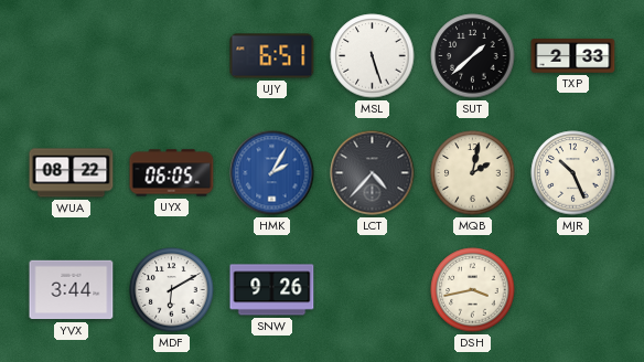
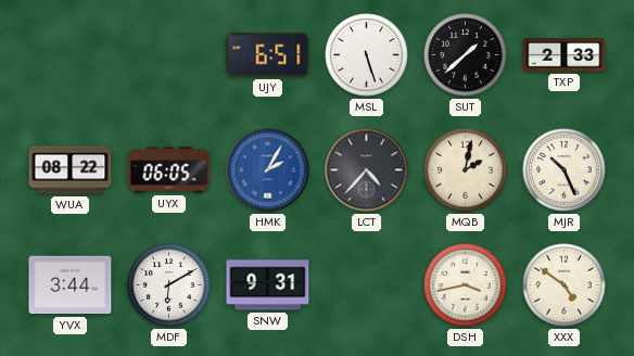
SNW: 9:26 -> 9:31
XXX: none -> 4:51
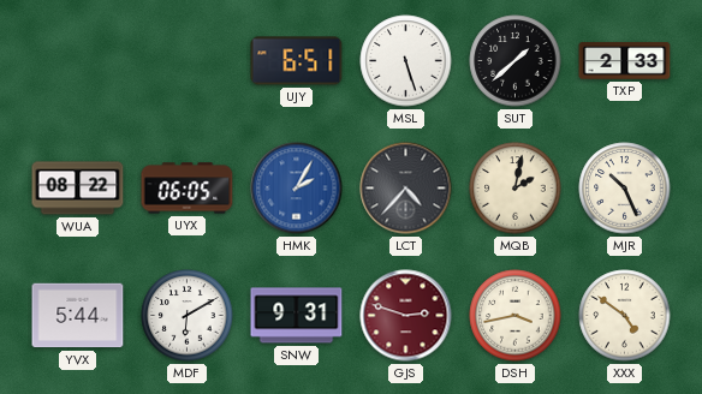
YVX: 3:44 -> 5:44
GJS: none -> 2:48
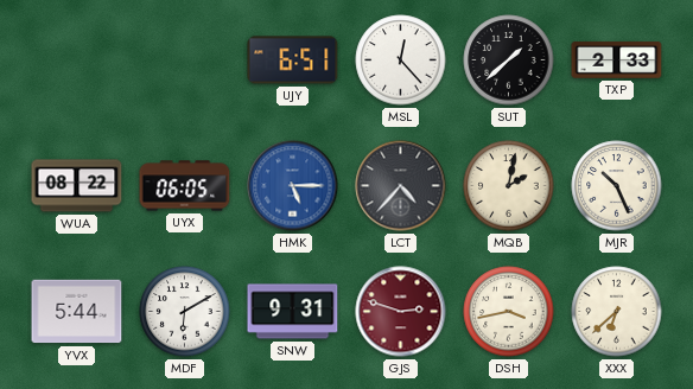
MSL: 5:27 -> 12:23
HMK: 2:05 -> 5:15
XXX: 4:51 -> 6:38
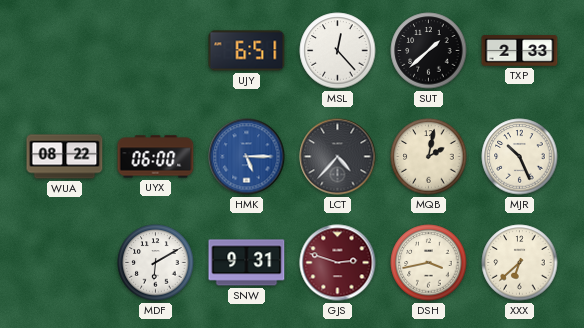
UYX: 06:05 -> 06:00
YVX: 5:44 -> none
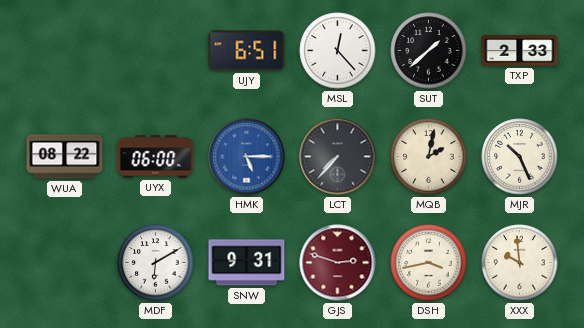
LCT: 4:37 -> 7:37
XXX: 6:38 -> 9:59
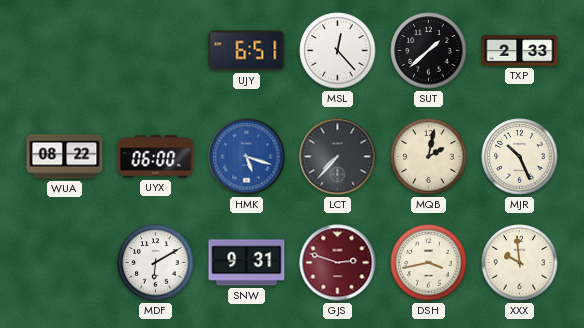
HMK: 5:15 -> 5:18
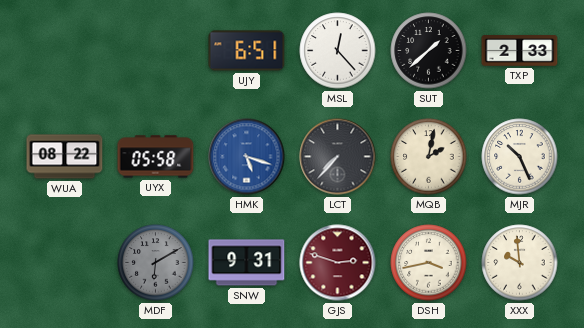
UYX: 06:00 -> 05:58
MDF dial: white -> grey
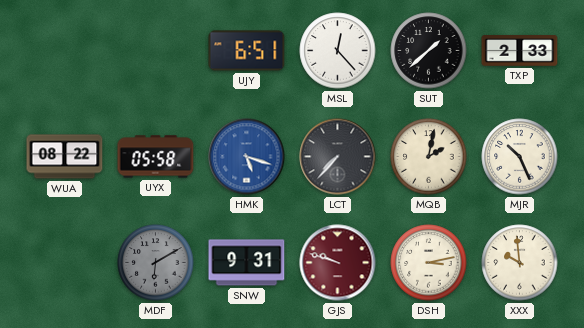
GJS: 2:48 -> 9:48
DSH: 3:43 -> 3:13
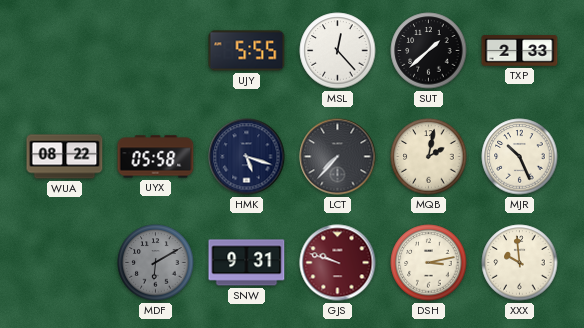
UJY: 6:51 -> 5:55
HMK dial: blue -> navy
